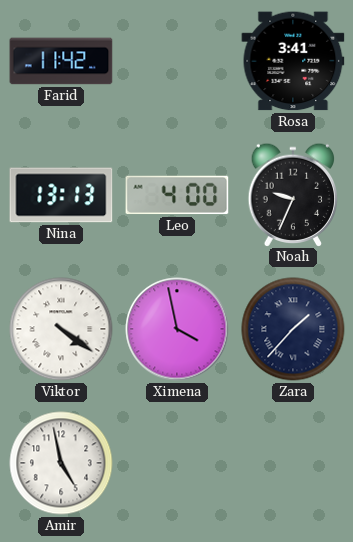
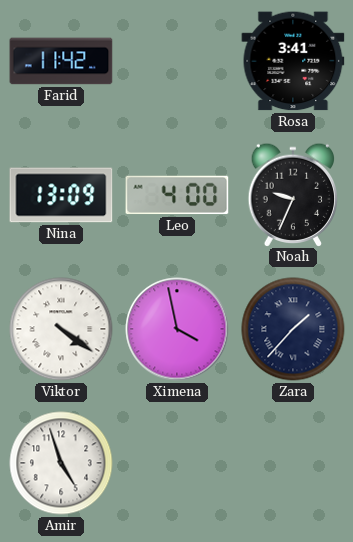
Nina: 13:13 -> 13:09
Amir: 4:58 -> 4:57
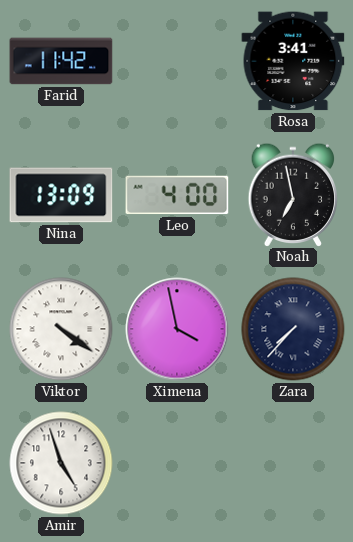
Noah: 9:34 -> 6:58
Zara: 1:37 -> 7:37
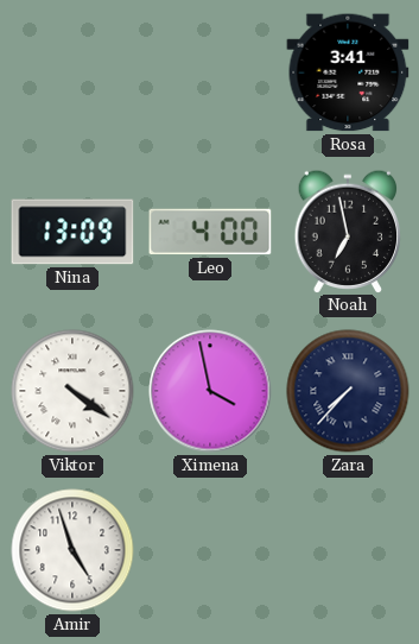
Farid: 11:42 -> none
